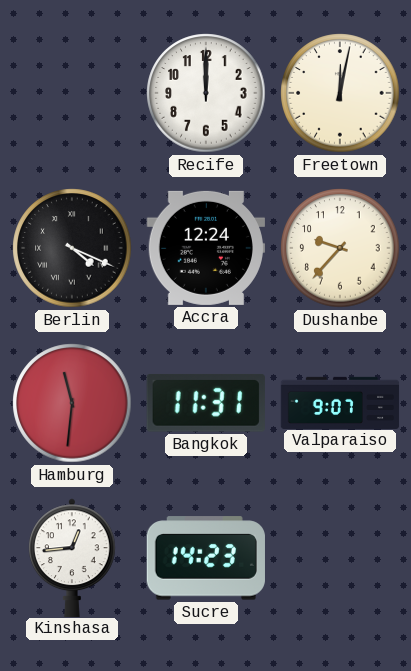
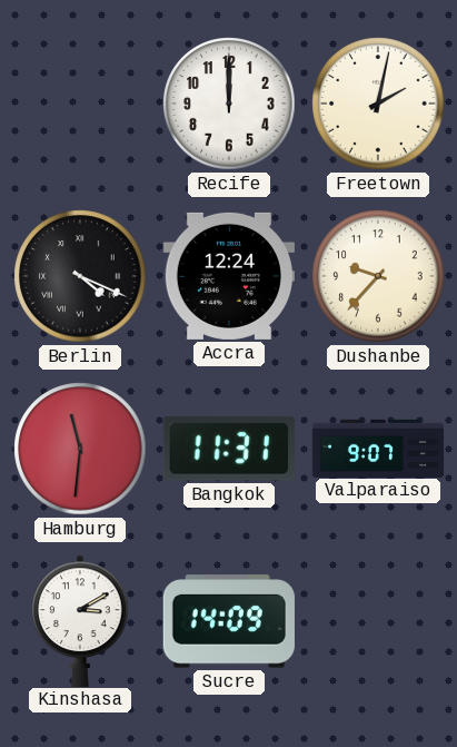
Freetown: 12:02 -> 2:02
Kinshasa: 12:44 -> 3:10
Sucre: 14:23 -> 14:09
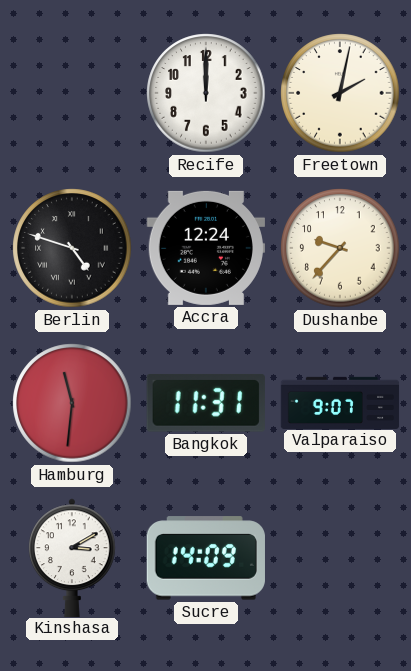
Berlin: 4:19 -> 4:48
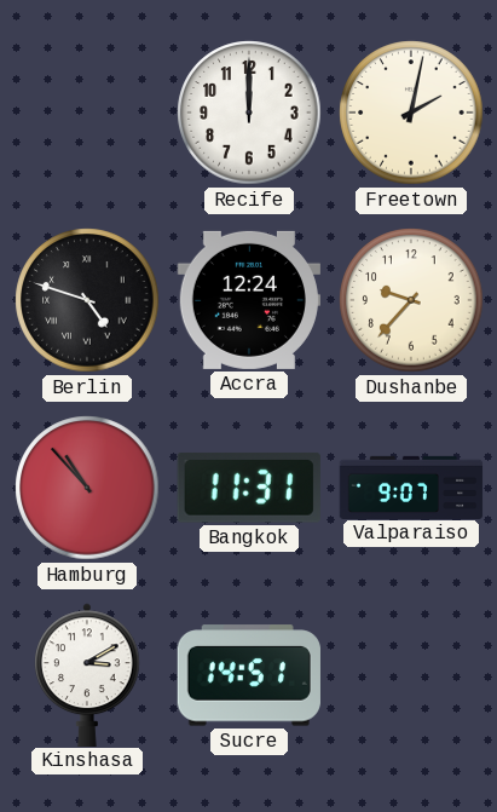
Hamburg: 11:31 -> 10:53
Sucre: 14:09 -> 14:51
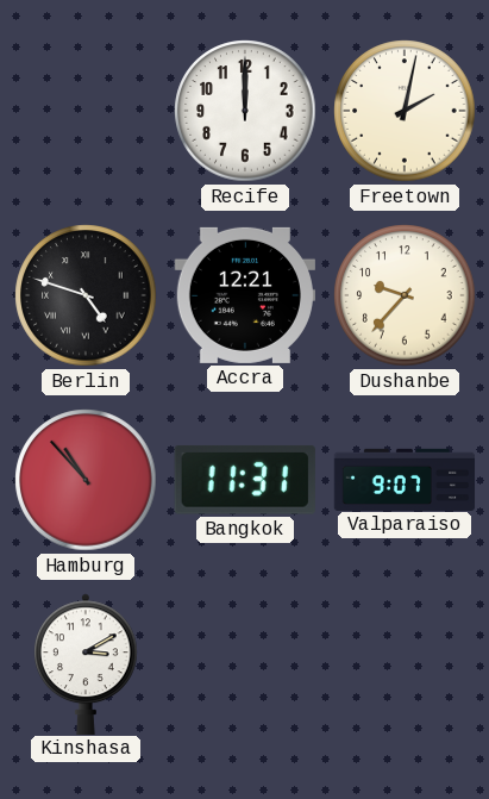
Accra: 12:24 -> 12:21
Sucre: 14:51 -> none
